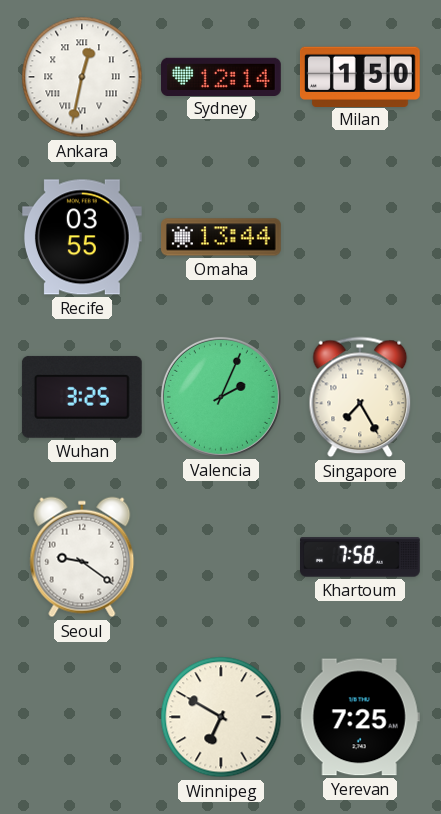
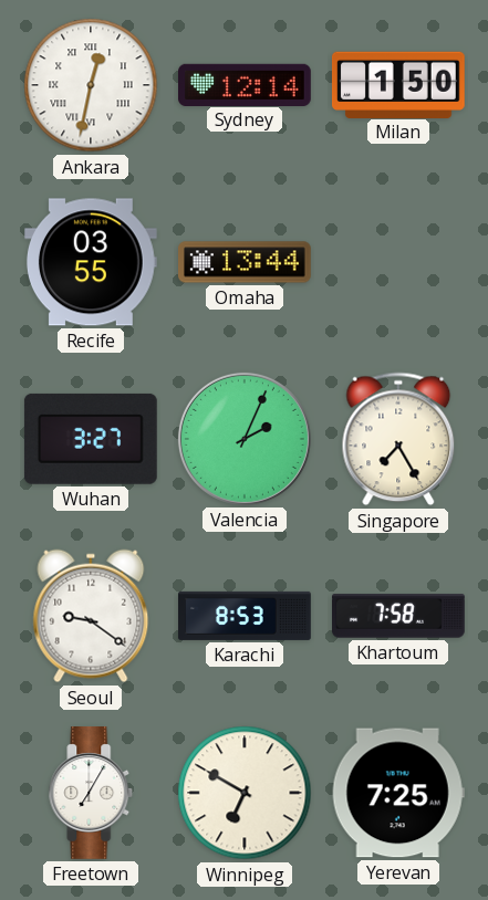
Wuhan: 3:25 -> 3:27
Karachi: none -> 8:53
Freetown: none -> 7:05
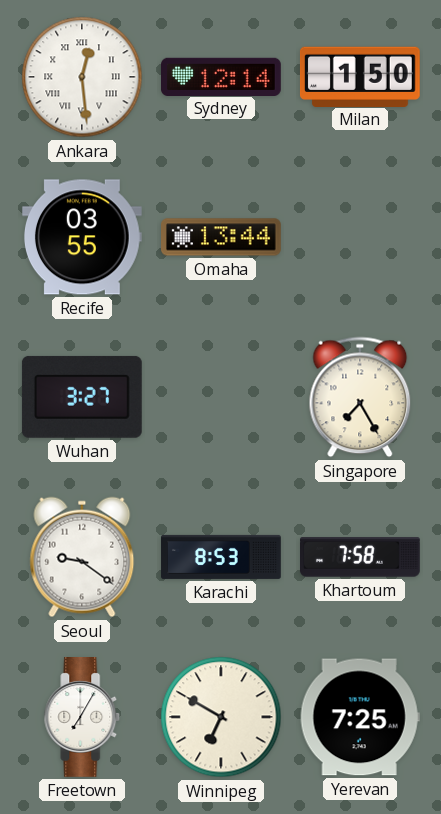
Ankara: 12:32 -> 12:29
Valencia: 2:04 -> none
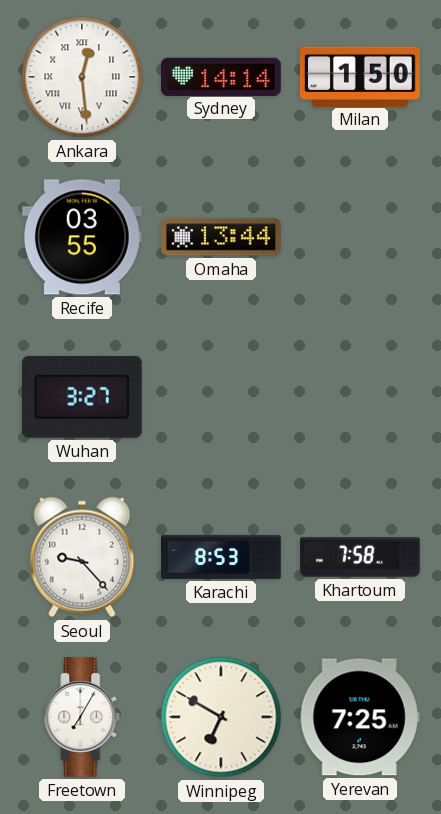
Sydney: 12:14 -> 14:14
Singapore: 7:25 -> none
Seoul: 9:21 -> 9:23
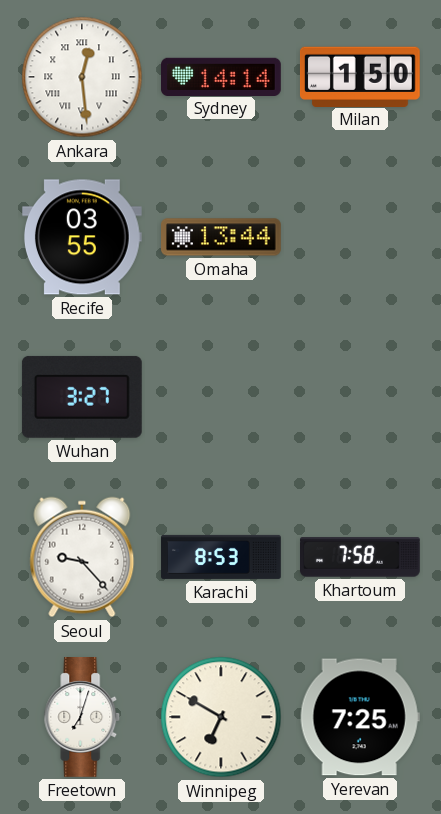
Freetown: 7:05 -> 7:03
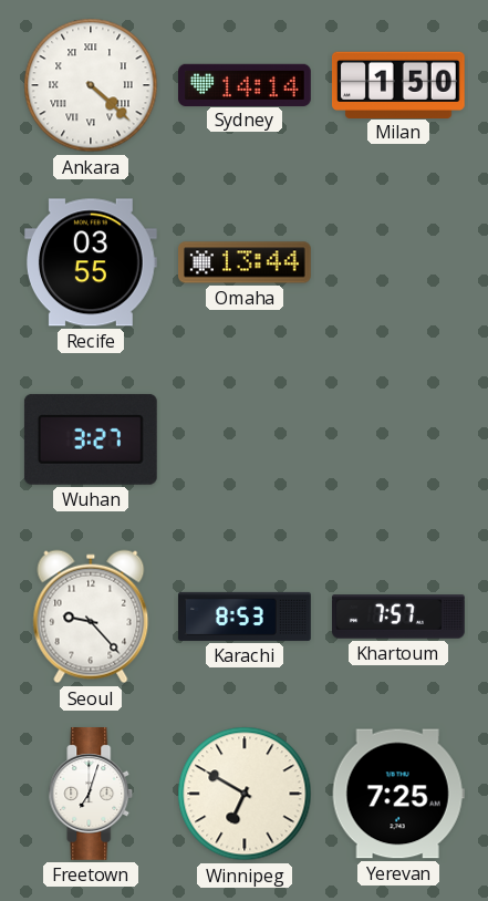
Ankara: 12:29 -> 4:22
Khartoum: 7:58 -> 7:57
